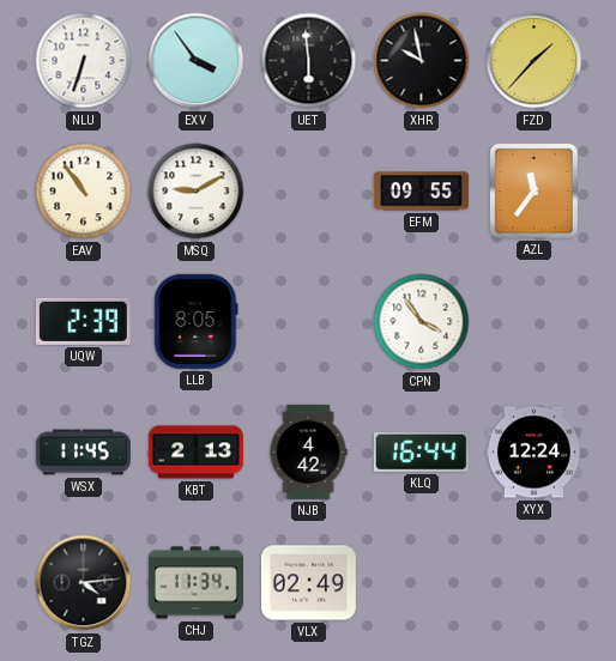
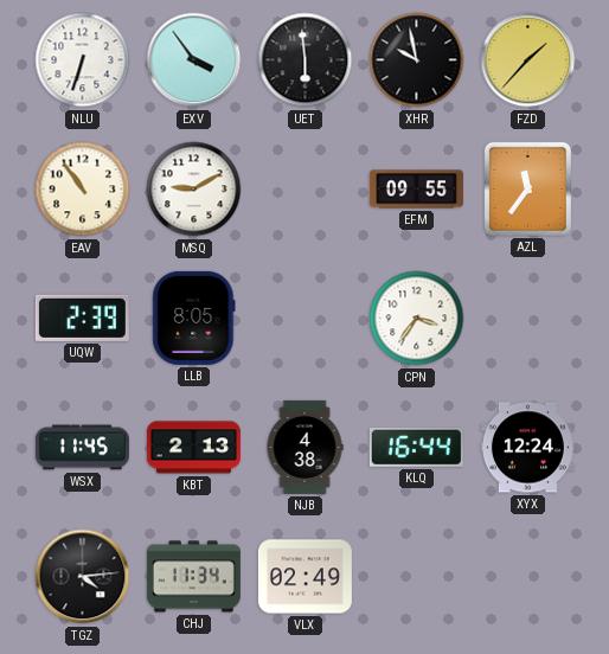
CPN: 3:54 -> 3:36
NJB: 4:42 -> 4:38
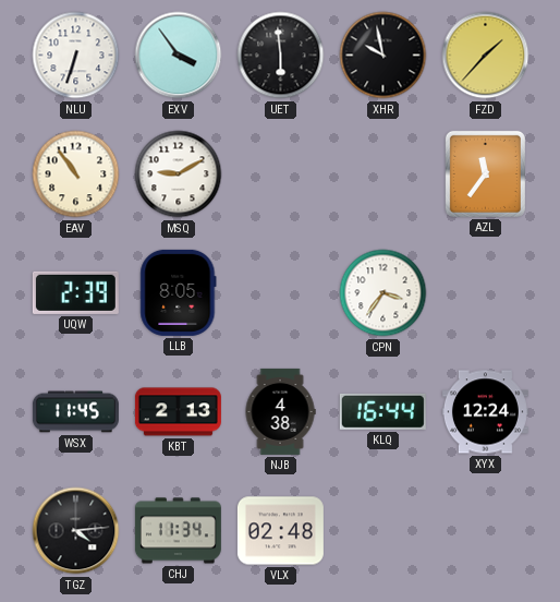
EFM: 09:55 -> none
VLX: 02:49 -> 02:48
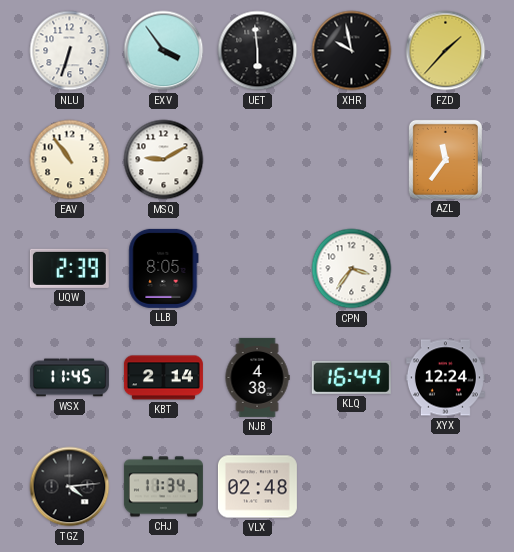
KBT: 2:13 -> 2:14
